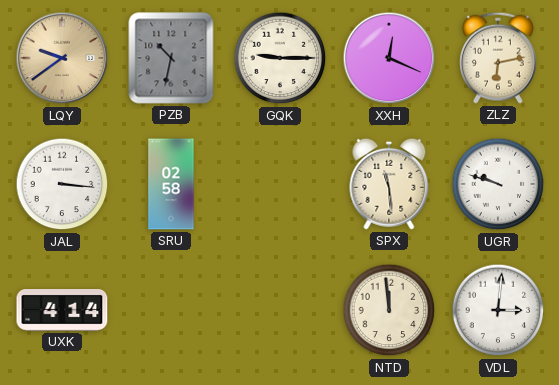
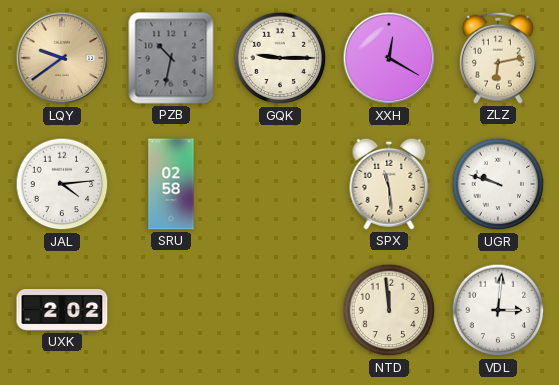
XXH: 12:19 -> 12:20
JAL: 3:16 -> 4:14
UXK: 4:14 -> 2:02
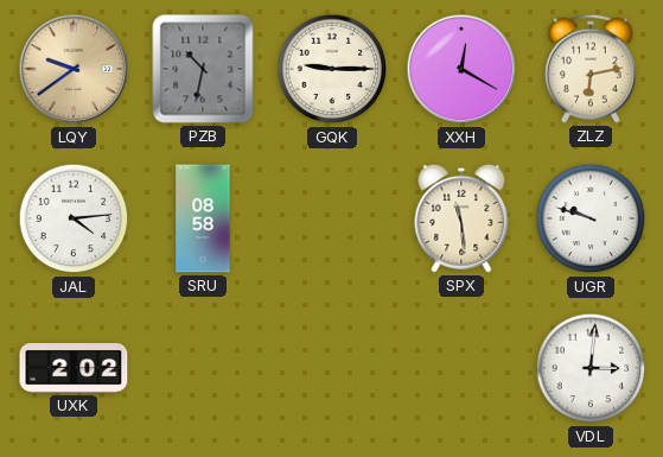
SRU: 02:58 -> 08:58
NTD: 11:59 -> none
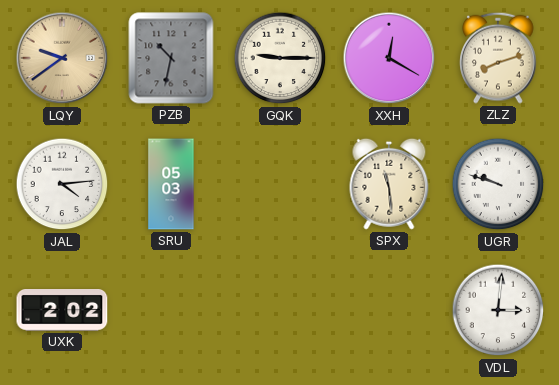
ZLZ: 6:13 -> 8:12
SRU: 08:58 -> 05:03
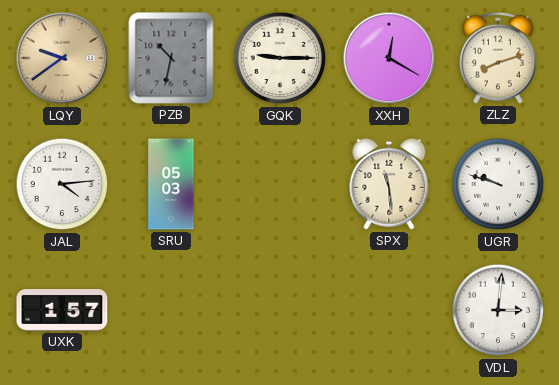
UXK: 2:02 -> 1:57
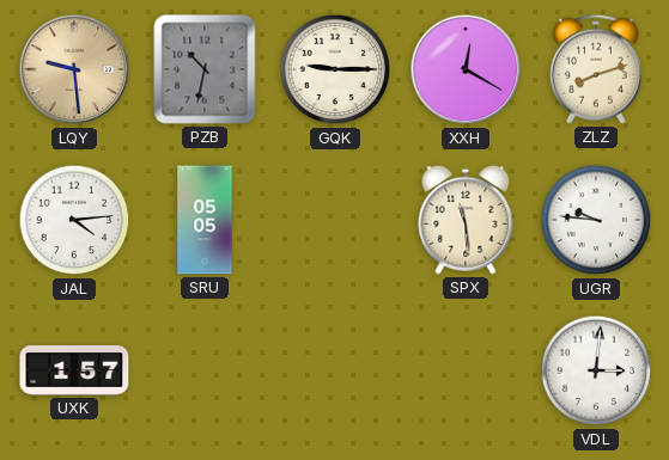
LQY: 9:39 -> 9:29
SRU: 05:03 -> 05:05
UGR: 9:48 -> 9:46
